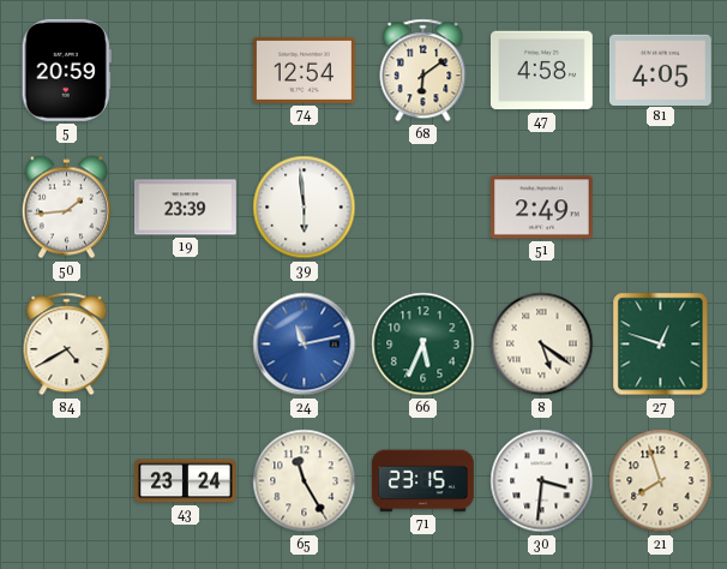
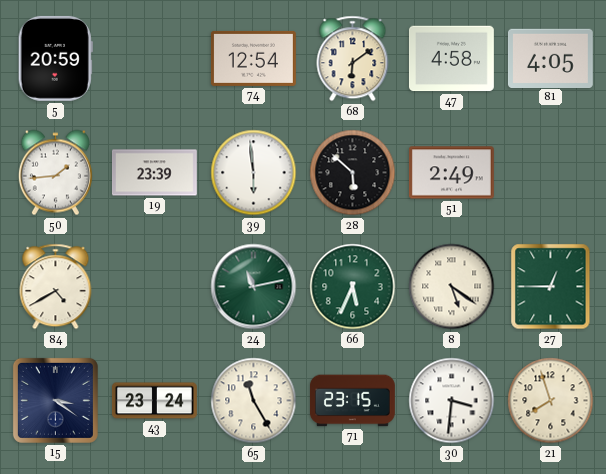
28: none -> 5:52
24 dial: blue -> green
27: 12:48 -> 12:45
15: none -> 3:21
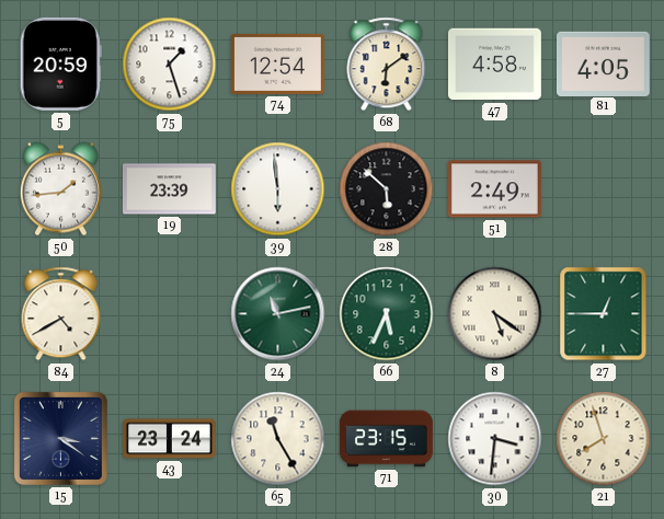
75: none -> 1:27
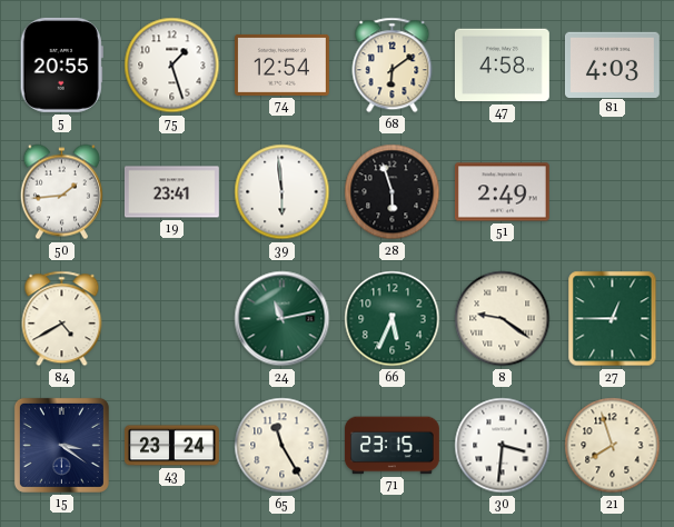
5: 20:59 -> 20:55
81: 4:05 -> 4:03
19: 23:39 -> 23:41
28: 5:52 -> 5:57
8: 5:21 -> 9:21
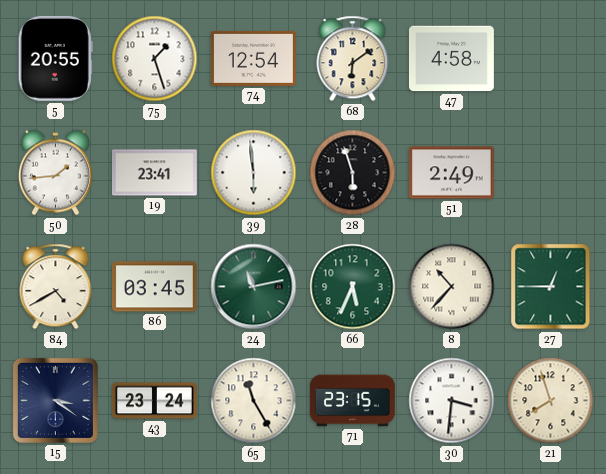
81: 4:03 -> none
86: none -> 03:45
8: 9:21 -> 10:37
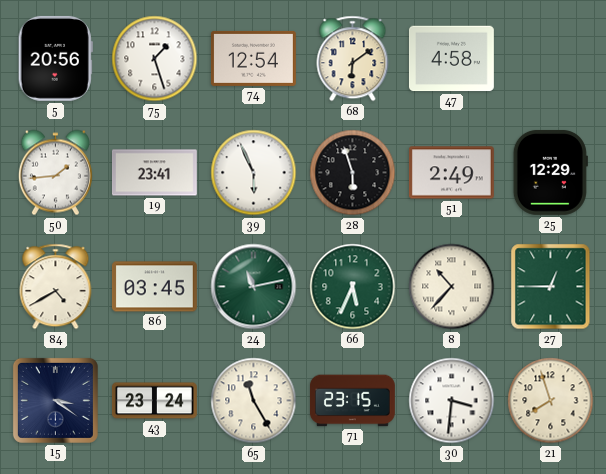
5: 20:55 -> 20:56
39: 5:59 -> 5:56
25: none -> 12:29
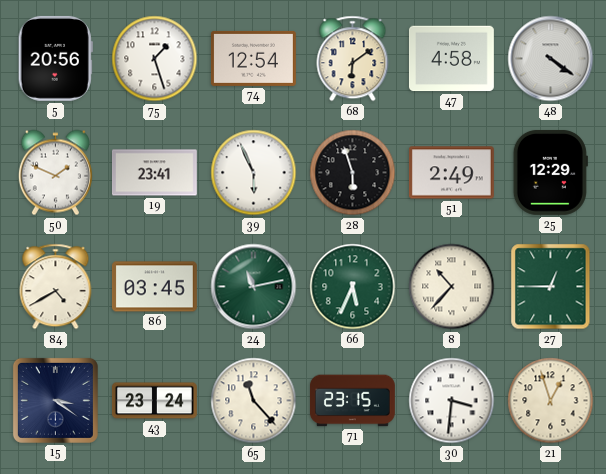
48: none -> 4:21
50: 1:44 -> 1:49
65: 11:25 -> 11:23
21: 7:57 -> 12:57
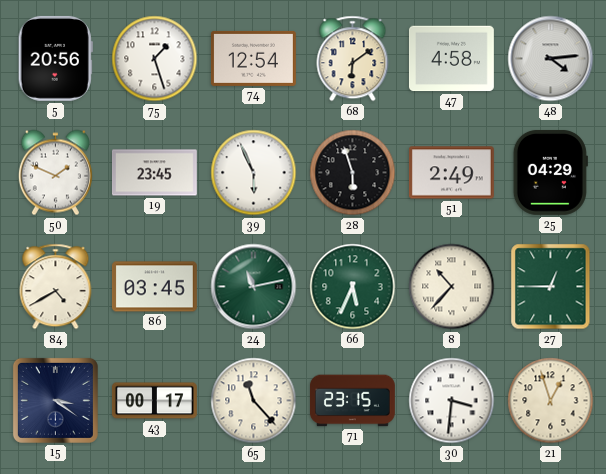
48: 4:21 -> 4:14
19: 23:41 -> 23:45
25: 12:29 -> 04:29
43: 23:24 -> 00:17
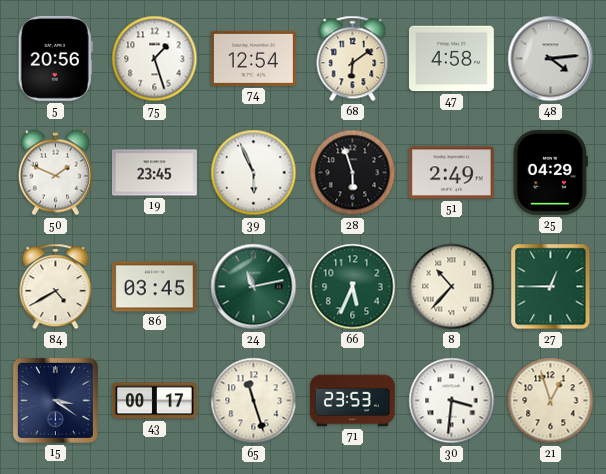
65: 11:23 -> 11:27
71: 23:15 -> 23:53
